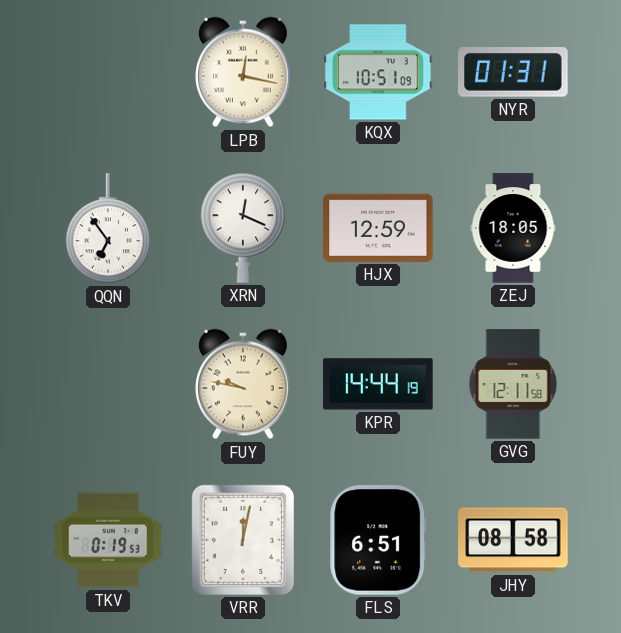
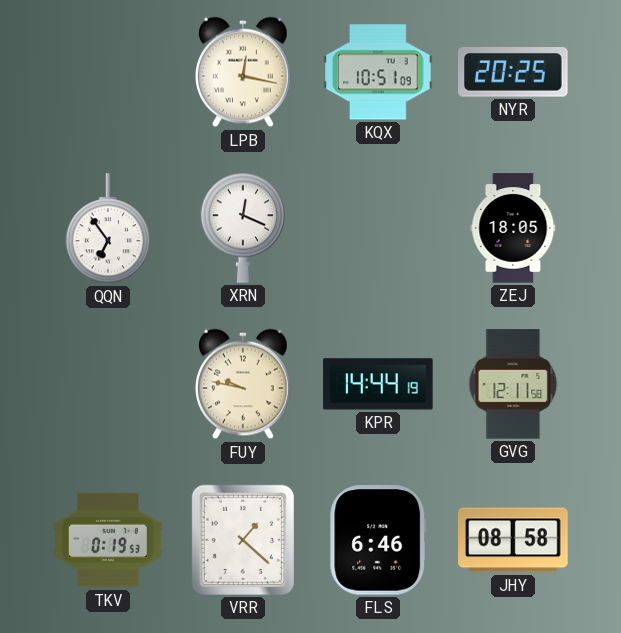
NYR: 01:31 -> 20:25
HJX: 12:59 -> none
VRR: 12:02 -> 1:22
FLS: 6:51 -> 6:46
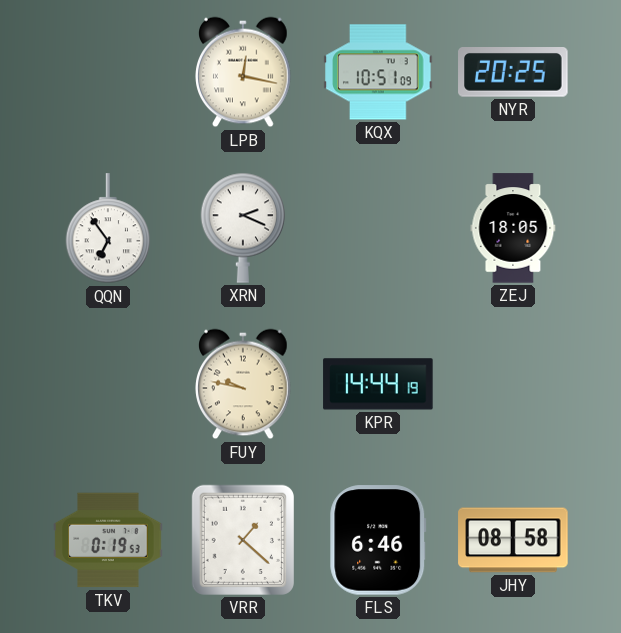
XRN: 12:19 -> 2:19
GVG: 12:11 -> none
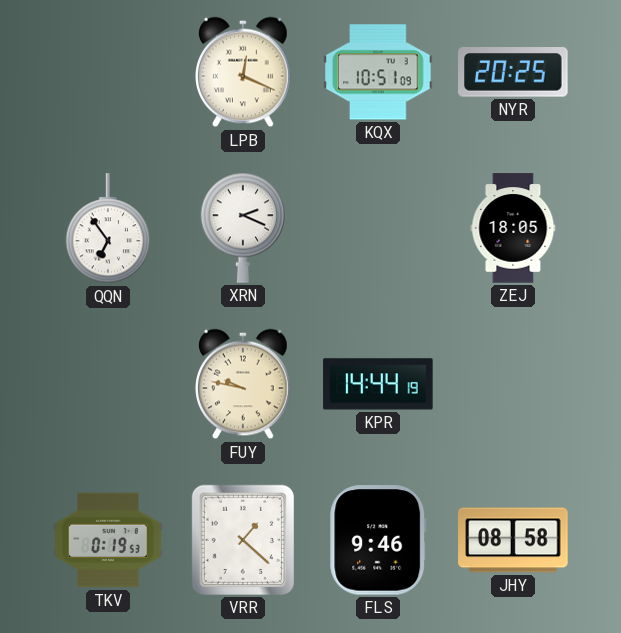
LPB: 12:17 -> 12:19
FLS: 6:46 -> 9:46
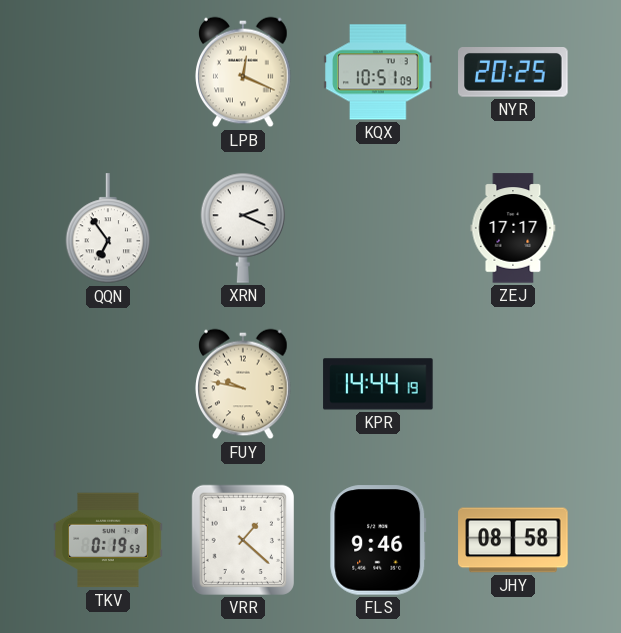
ZEJ: 18:05 -> 17:17
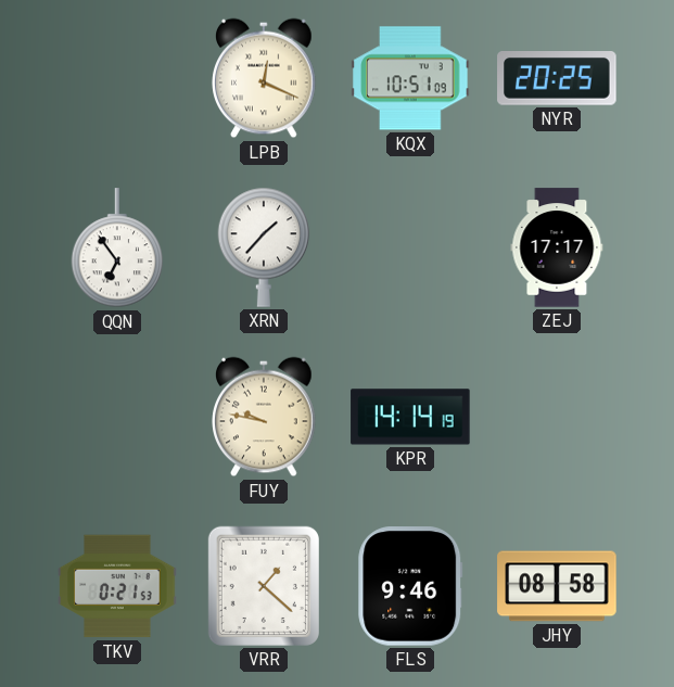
XRN: 2:19 -> 1:37
KPR: 14:44 -> 14:14
TKV: 0:19 -> 0:21
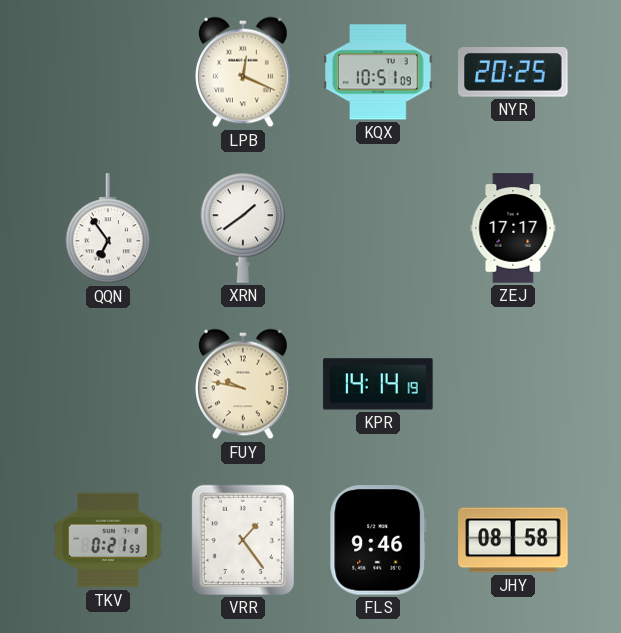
XRN: 1:37 -> 1:39
VRR: 1:22 -> 1:24
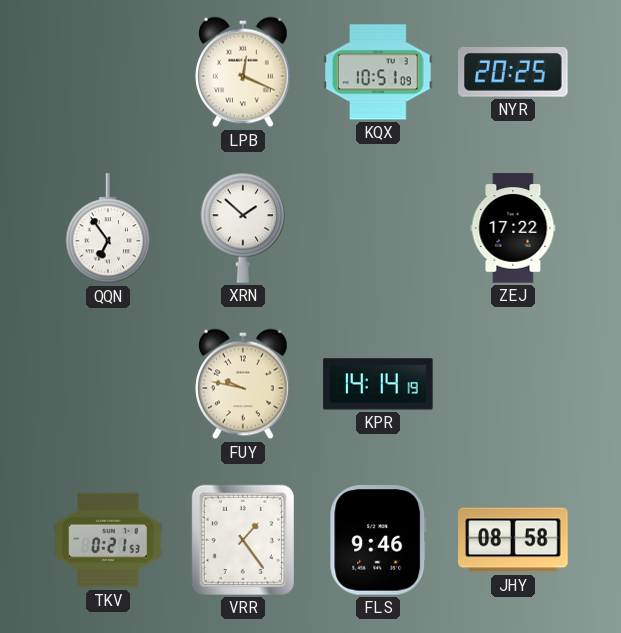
XRN: 1:39 -> 1:52
ZEJ: 17:17 -> 17:22
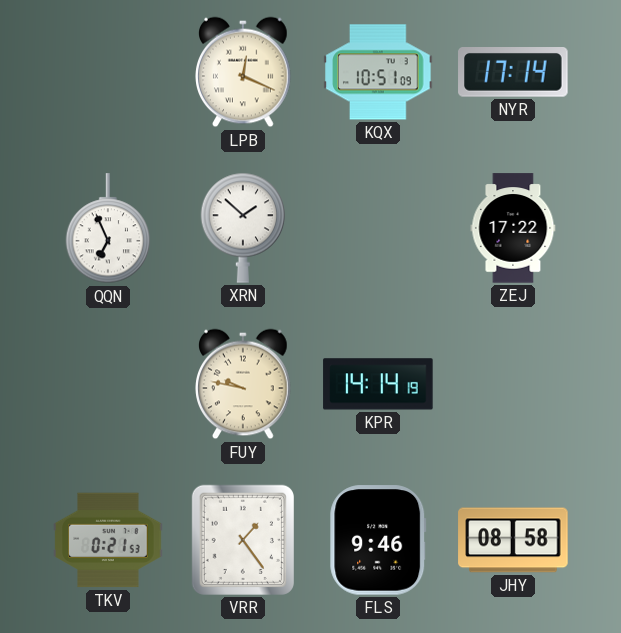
NYR: 20:25 -> 17:14
QQN: 6:54 -> 6:56
